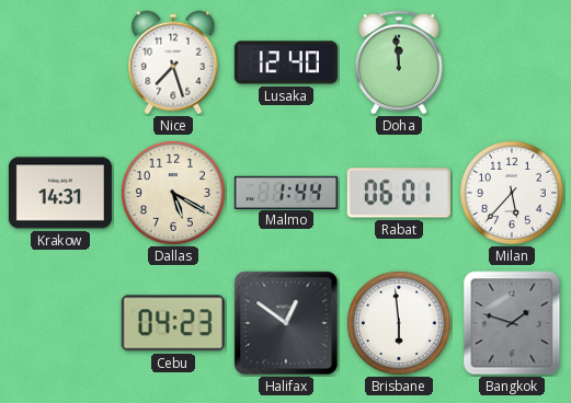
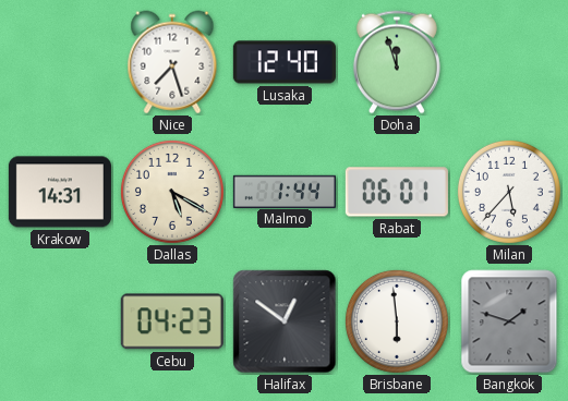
Doha: 11:59 -> 11:57
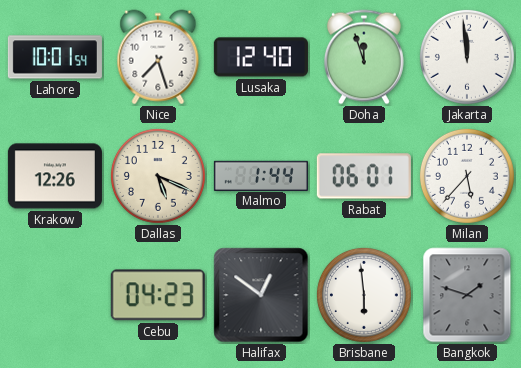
Lahore: none -> 10:01
Jakarta: none -> 11:59
Krakow: 14:31 -> 12:26
Dallas: 5:20 -> 5:19
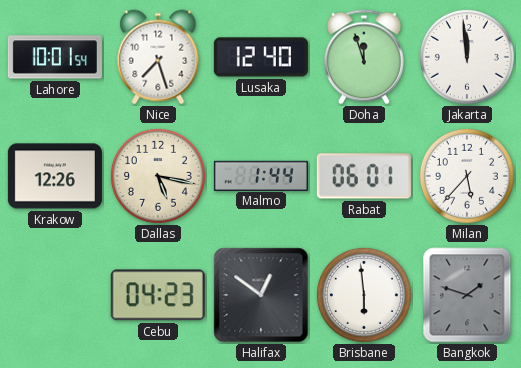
Dallas: 5:19 -> 5:17
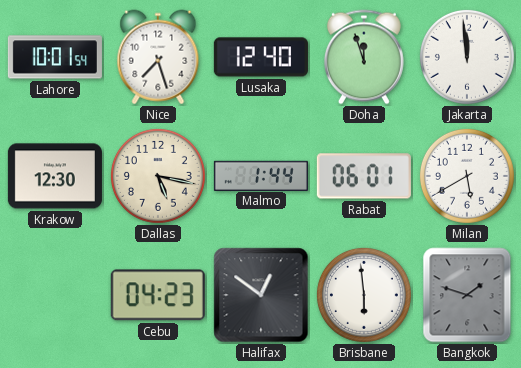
Krakow: 12:26 -> 12:30
Milan: 5:37 -> 5:40
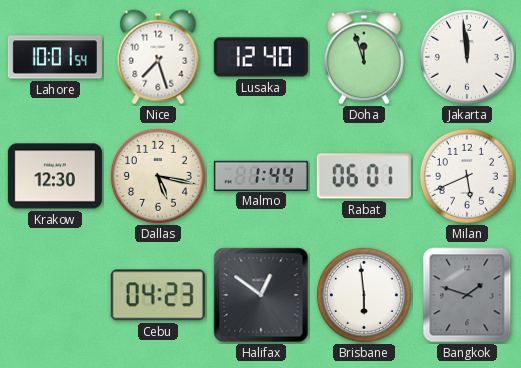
Milan: 5:40 -> 5:41
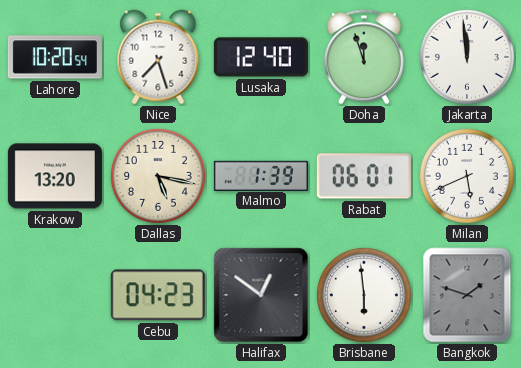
Lahore: 10:01 -> 10:20
Krakow: 12:30 -> 13:20
Malmo: 1:44 -> 1:39
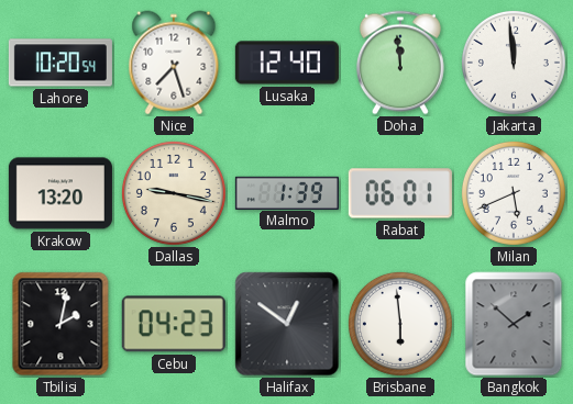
Doha: 11:57 -> 11:59
Dallas: 5:17 -> 9:17
Tbilisi: none -> 2:02
Bangkok: 1:48 -> 1:52
